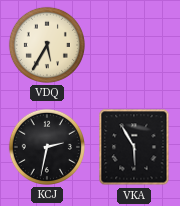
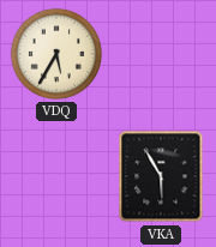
KCJ: 2:32 -> none
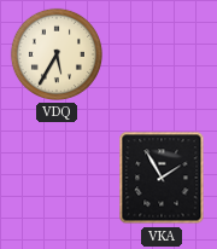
VKA: 5:55 -> 1:55
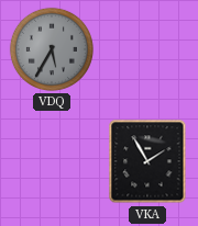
VDQ dial: cream -> grey
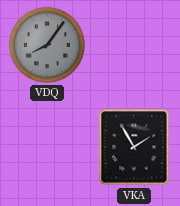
VDQ: 5:35 -> 8:06
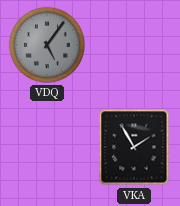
VDQ: 8:06 -> 5:06
